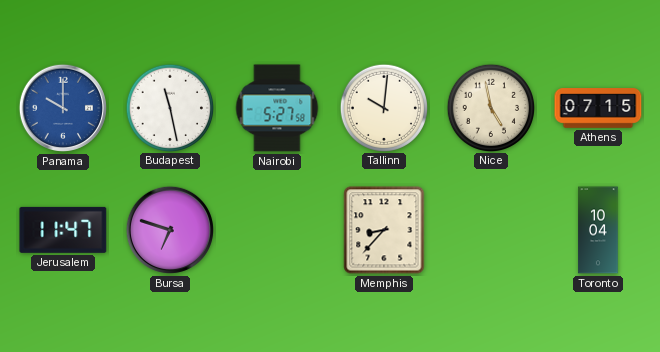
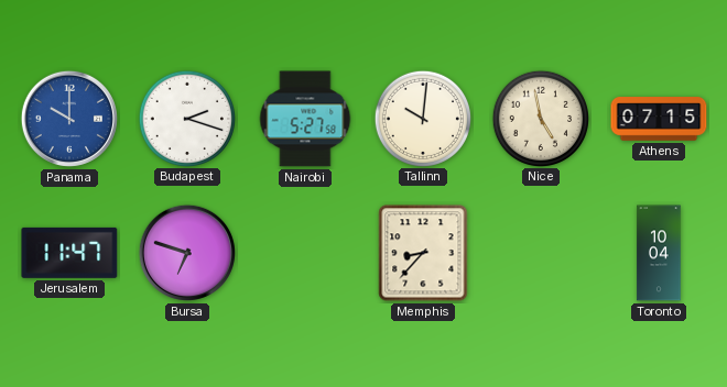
Budapest: 11:28 -> 2:18
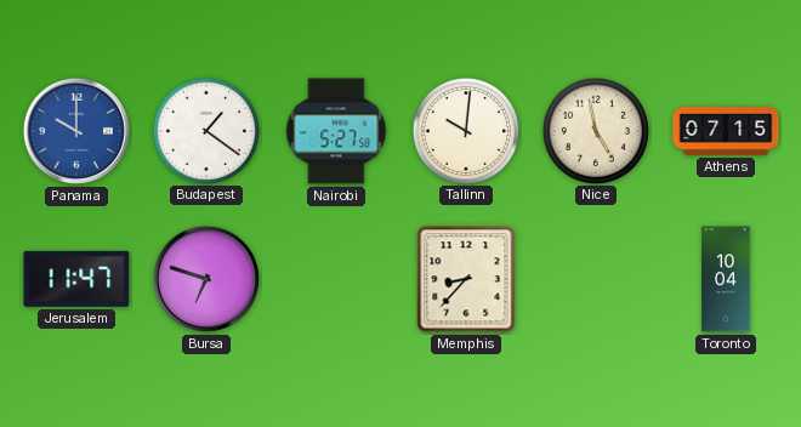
Budapest: 2:18 -> 1:21
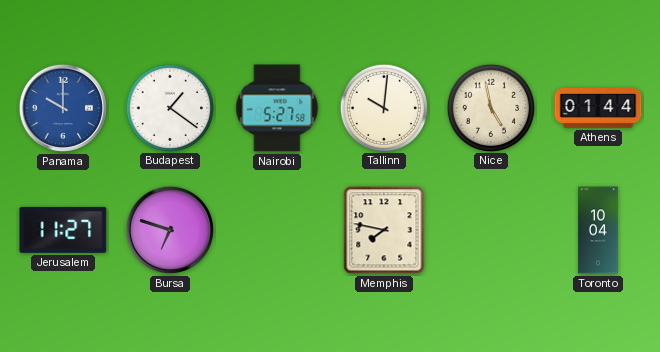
Athens: 07:15 -> 01:44
Jerusalem: 11:47 -> 11:27
Memphis: 8:37 -> 7:47
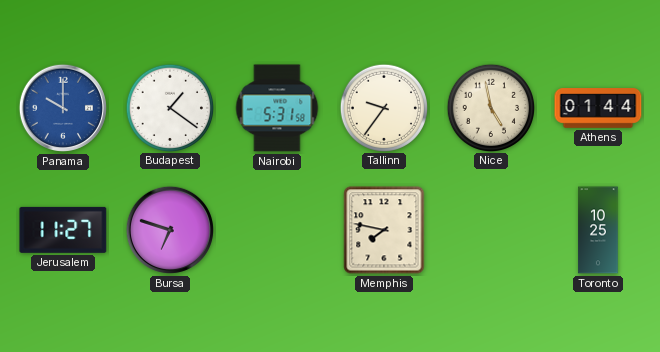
Nairobi: 5:27 -> 5:31
Tallinn: 10:01 -> 9:36
Toronto: 10:04 -> 10:25
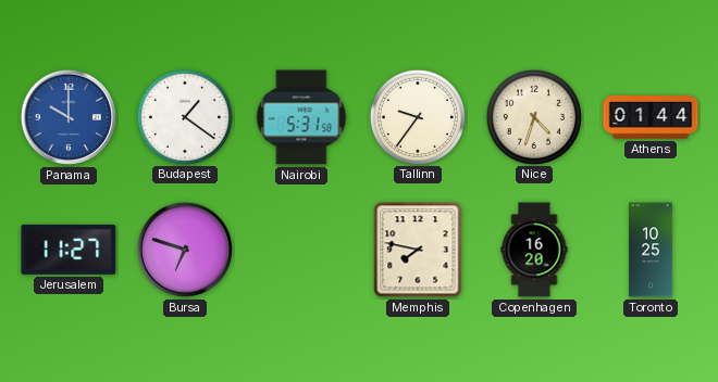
Nice: 4:58 -> 4:33
Copenhagen: none -> 16:20
